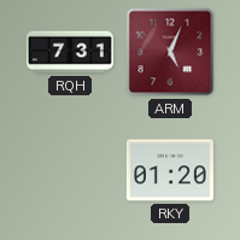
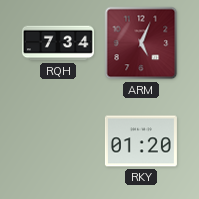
RQH: 7:31 -> 7:34
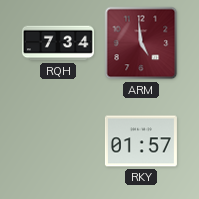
ARM: 5:04 -> 4:59
RKY: 01:20 -> 01:57
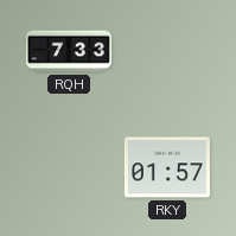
RQH: 7:34 -> 7:33
ARM: 4:59 -> none
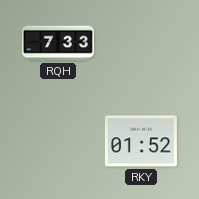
RKY: 01:57 -> 01:52
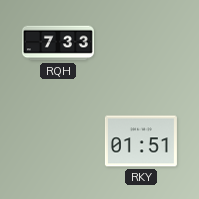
RKY: 01:52 -> 01:51
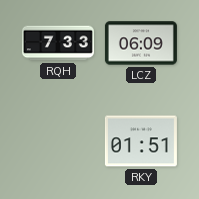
LCZ: none -> 06:09
